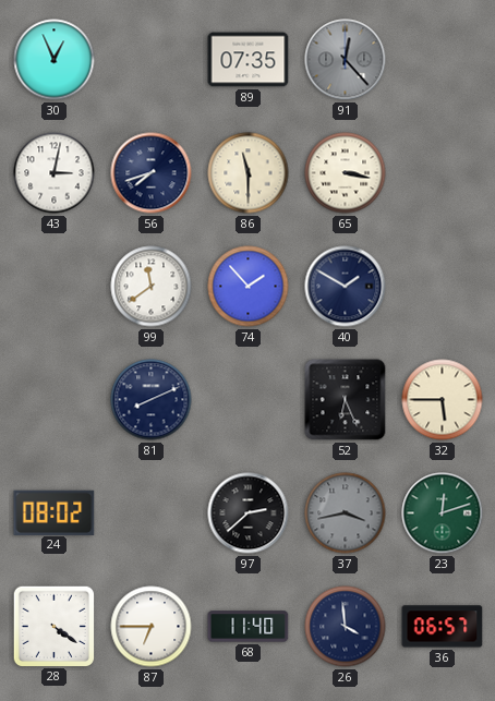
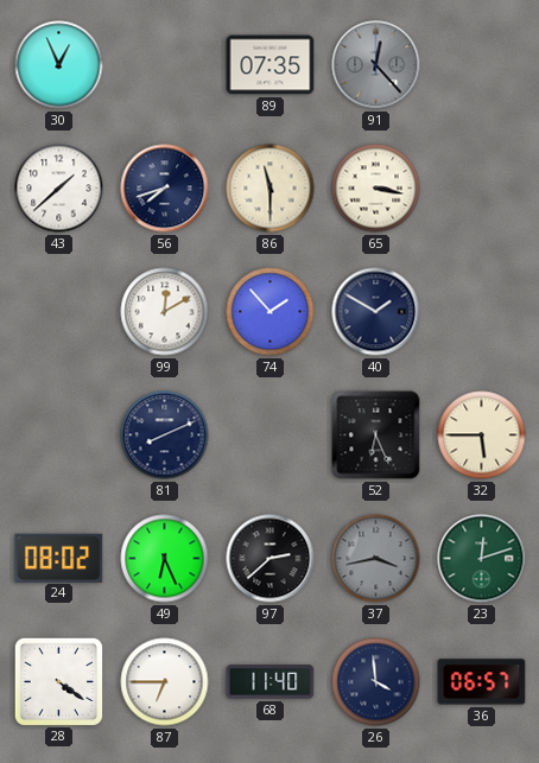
43: 3:02 -> 1:38
99: 11:39 -> 12:10
49: none -> 6:26
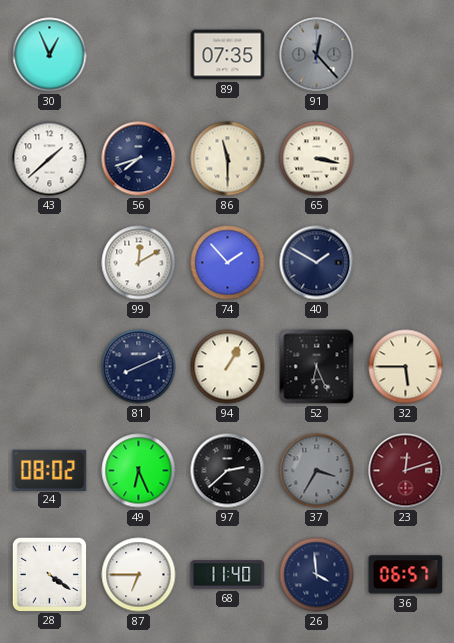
94: none -> 1:05
37: 3:43 -> 3:35
23 dial: green -> burgundy
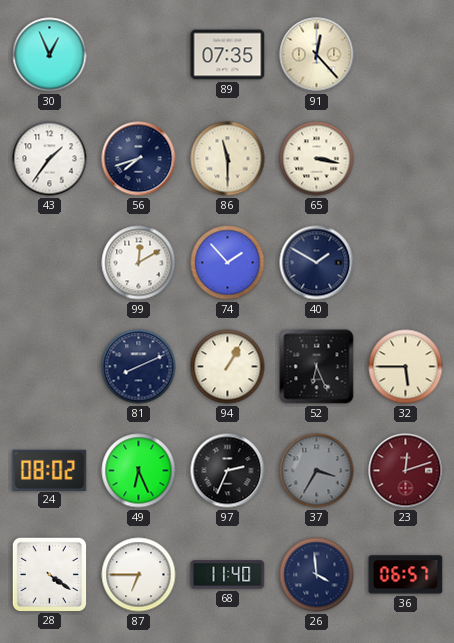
91 dial: grey -> cream
43: 1:38 -> 1:36
97: 2:38 -> 2:34
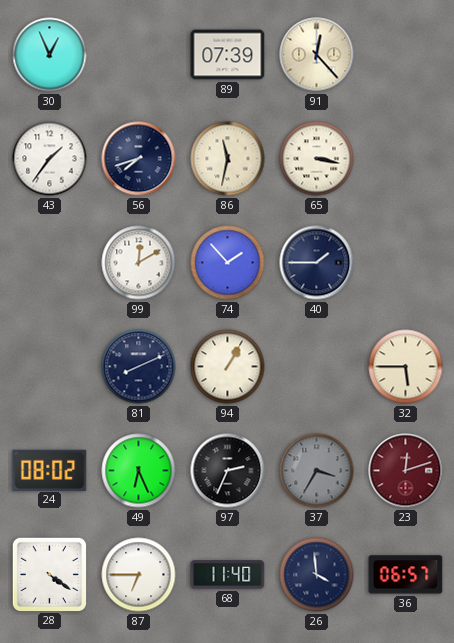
89: 07:35 -> 07:39
86: 11:30 -> 11:32
40: 1:50 -> 1:45
52: 6:26 -> none
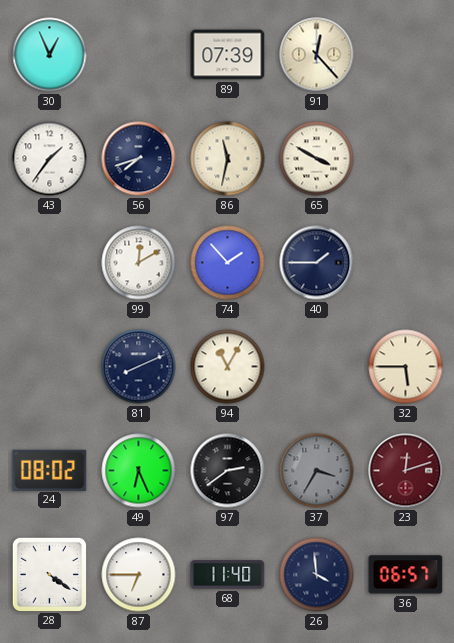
65: 3:17 -> 3:50
94: 1:05 -> 11:05
97: 2:34 -> 2:39
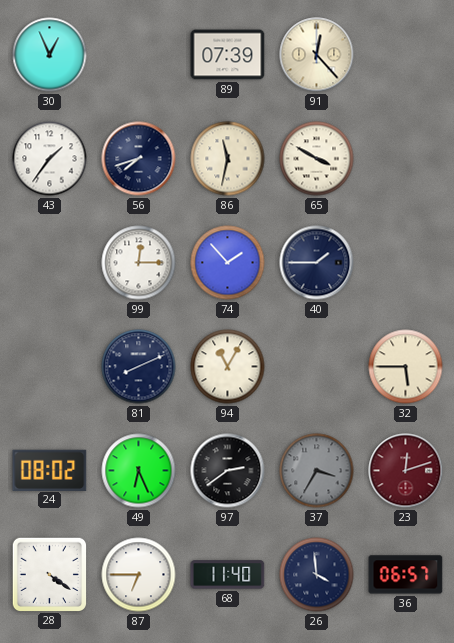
99: 12:10 -> 12:15
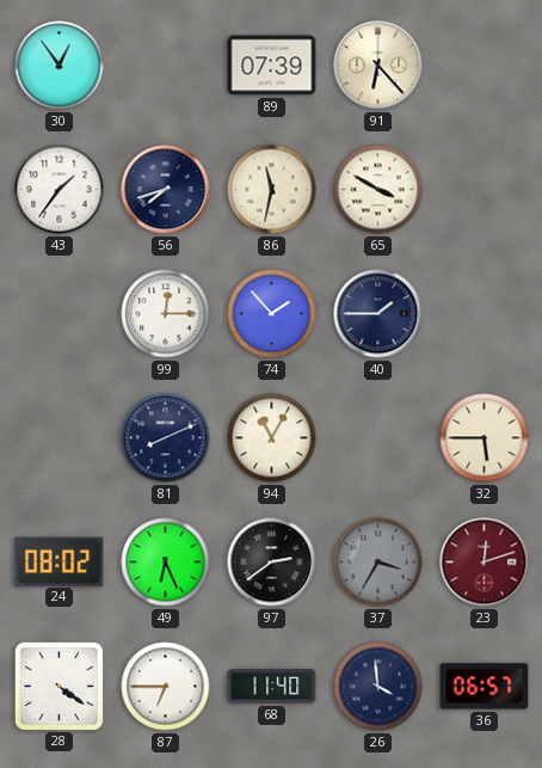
30: 12:56 -> 12:54
91: 12:23 -> 6:23
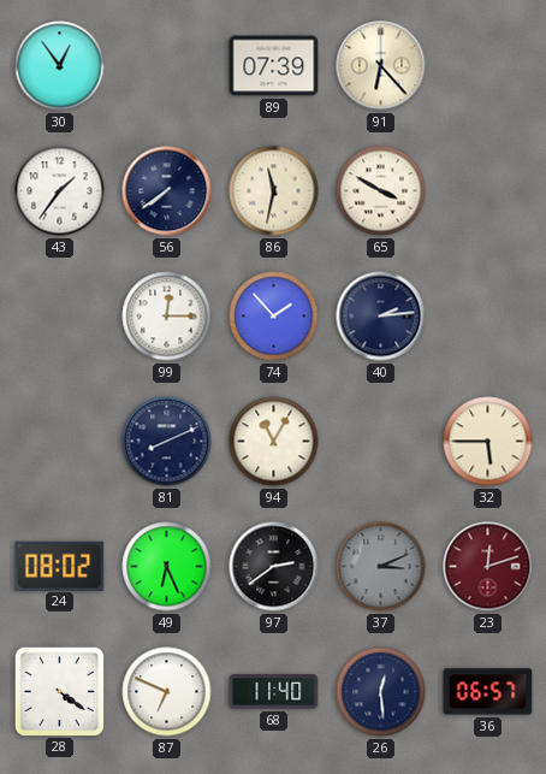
56: 7:42 -> 7:39
40: 1:45 -> 2:14
37: 3:35 -> 3:11
87: 6:45 -> 6:49
26: 3:59 -> 12:29
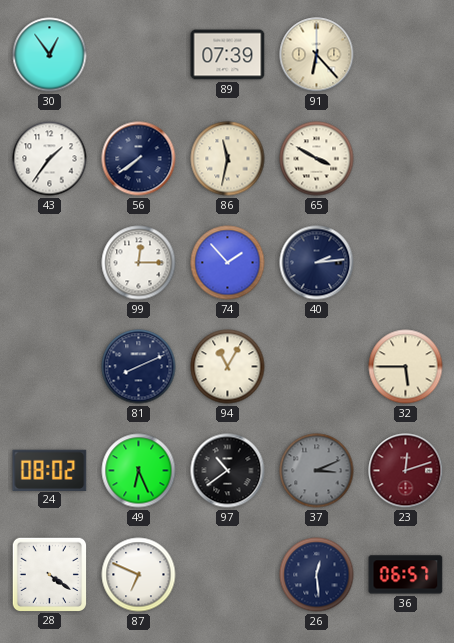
97: 2:39 -> 10:39
68: 11:40 -> none
